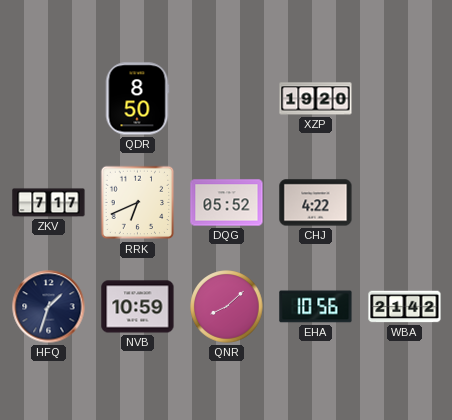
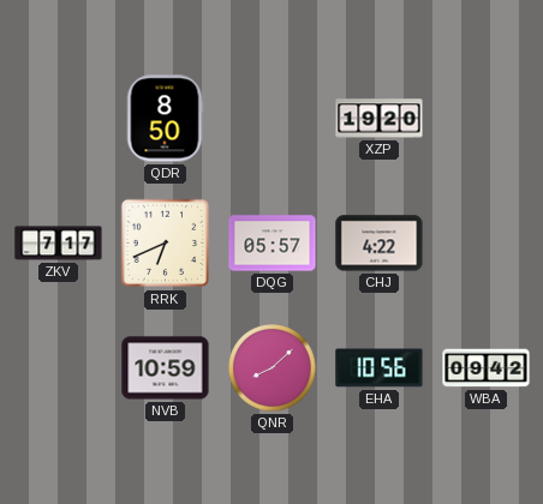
DQG: 05:52 -> 05:57
HFQ: 1:33 -> none
WBA: 21:42 -> 09:42
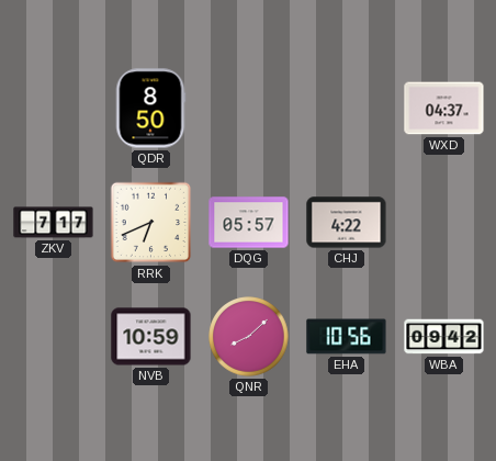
XZP: 19:20 -> none
WXD: none -> 04:37
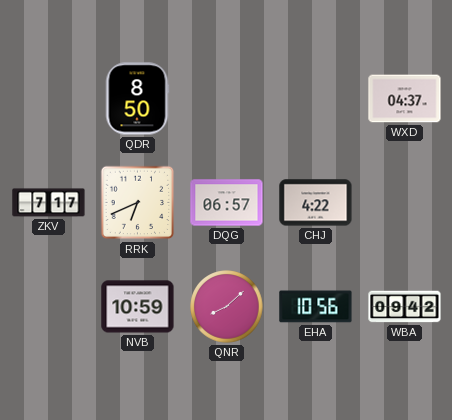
DQG: 05:57 -> 06:57
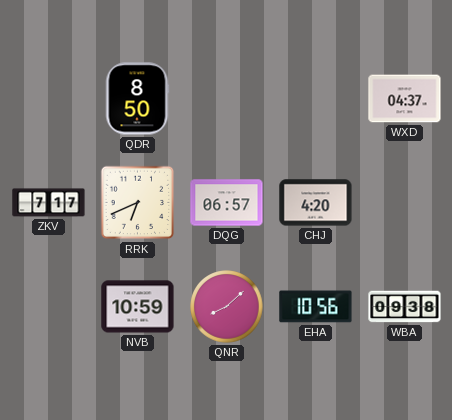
CHJ: 4:22 -> 4:20
WBA: 09:42 -> 09:38
